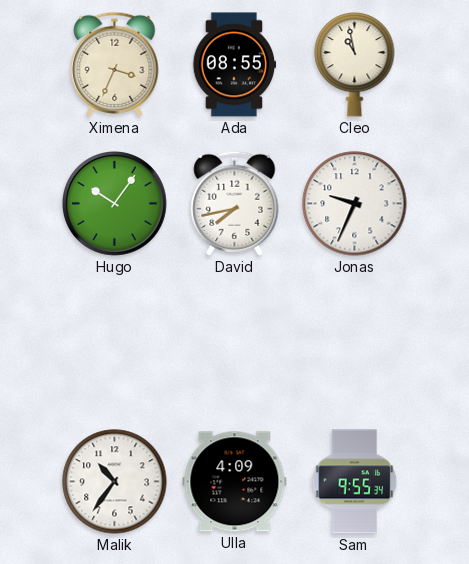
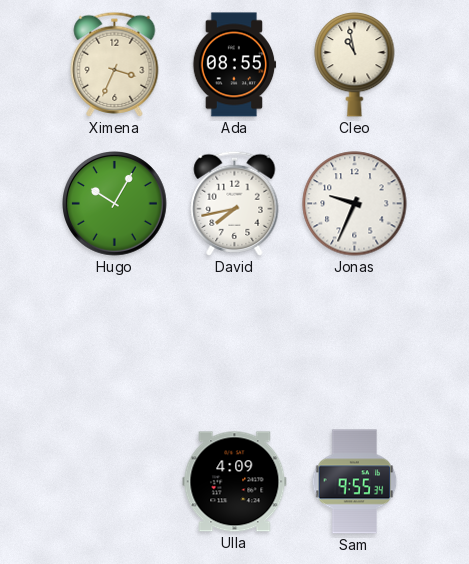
Hugo: 10:06 -> 10:05
Malik: 10:36 -> none
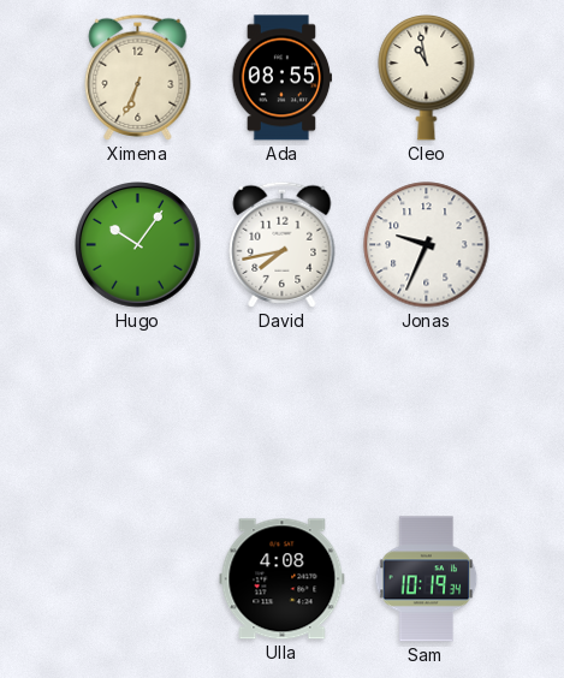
Ximena: 3:34 -> 6:34
Hugo: 10:05 -> 10:06
Ulla: 4:09 -> 4:08
Sam: 9:55 -> 10:19
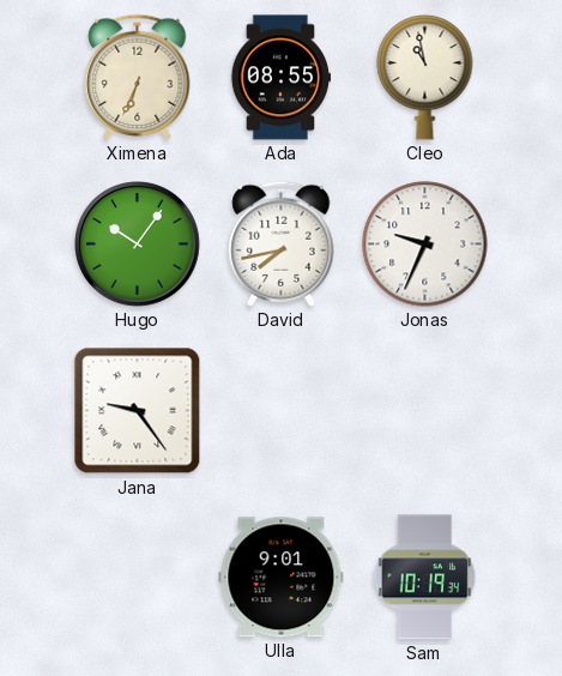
Jana: none -> 9:24
Ulla: 4:08 -> 9:01
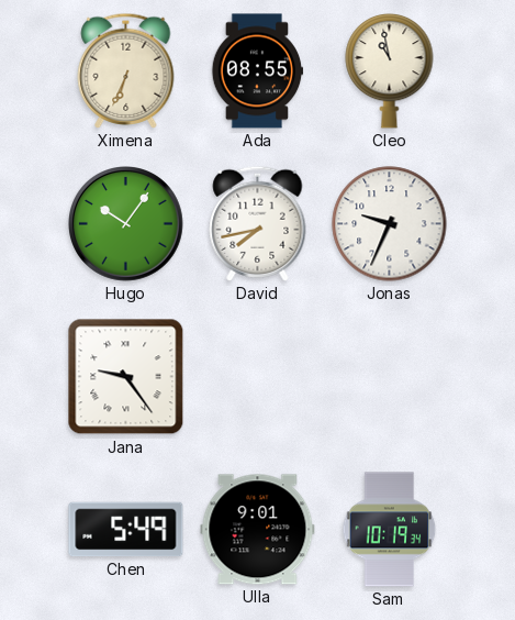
Chen: none -> 5:49
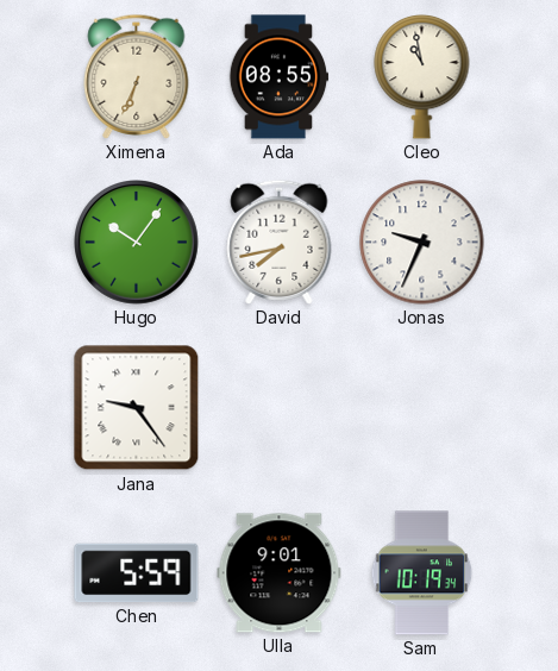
Chen: 5:49 -> 5:59
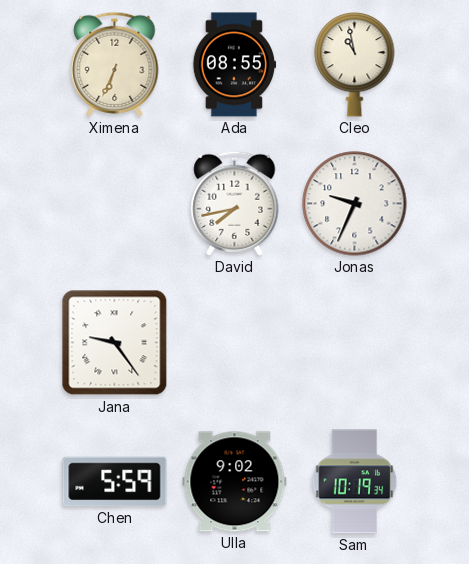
Hugo: 10:06 -> none
Ulla: 9:01 -> 9:02
